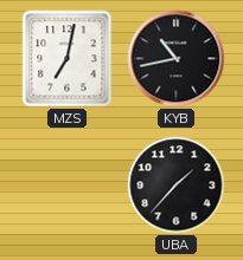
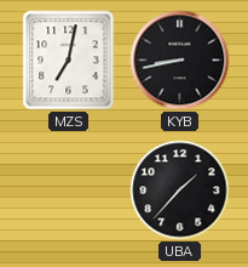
KYB: 10:43 -> 8:43
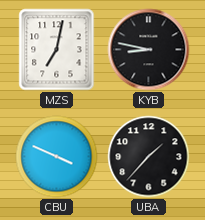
KYB: 8:43 -> 8:47
CBU: none -> 3:49
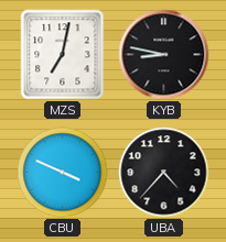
UBA: 1:37 -> 4:37
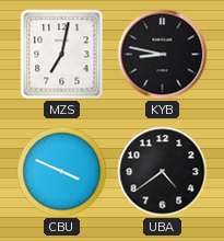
UBA: 4:37 -> 4:39
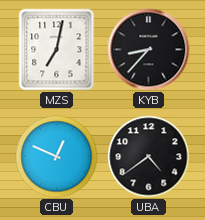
KYB: 8:47 -> 8:37
CBU: 3:49 -> 12:49
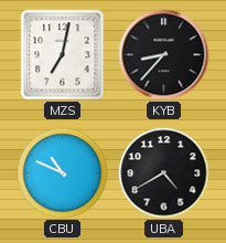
CBU: 12:49 -> 10:49
UBA: 4:39 -> 4:40
